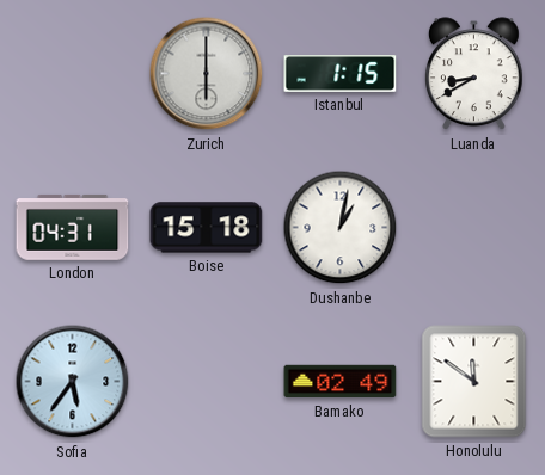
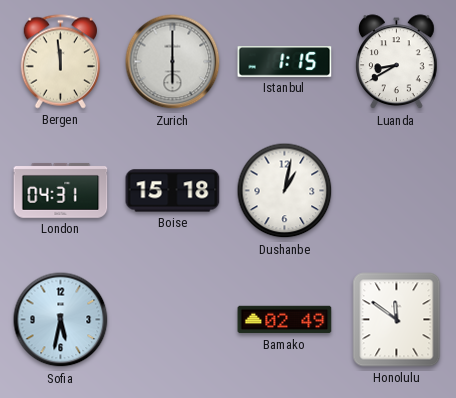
Bergen: none -> 11:59
Sofia: 5:36 -> 5:32
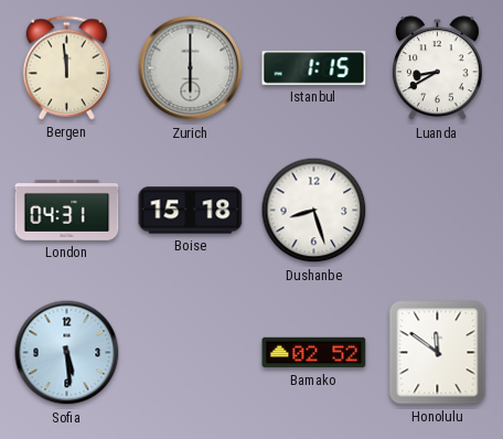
Dushanbe: 1:02 -> 8:27
Sofia: 5:32 -> 5:29
Bamako: 02:49 -> 02:52
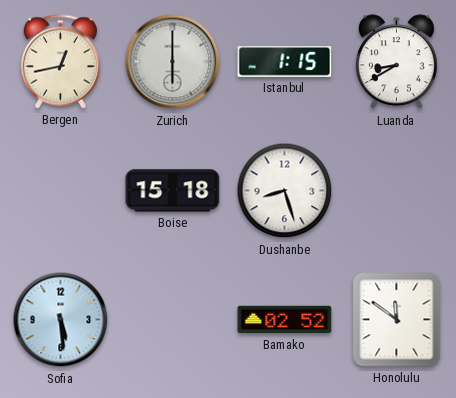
Bergen: 11:59 -> 12:43
London: 04:31 -> none
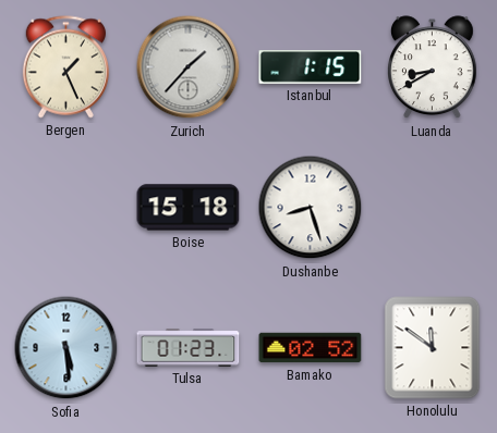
Bergen: 12:43 -> 1:26
Zurich: 6:00 -> 1:37
Tulsa: none -> 01:23
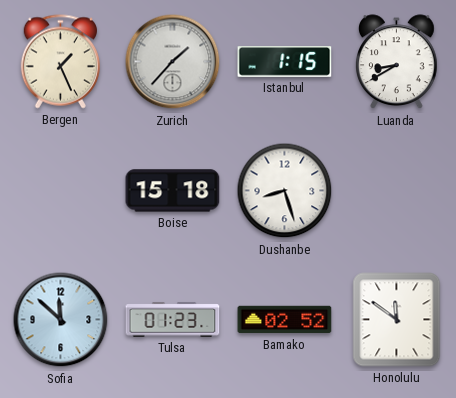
Sofia: 5:29 -> 11:52
